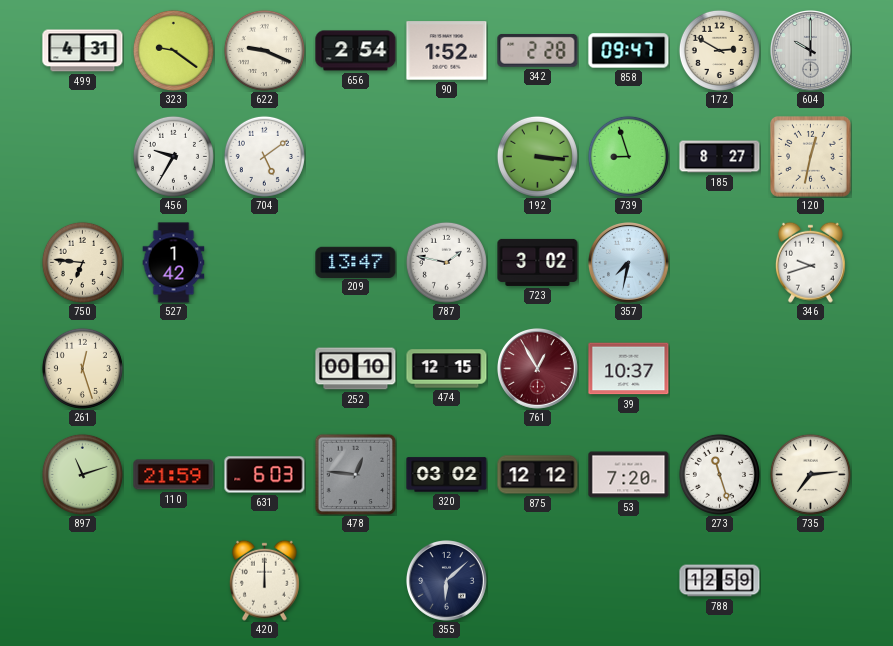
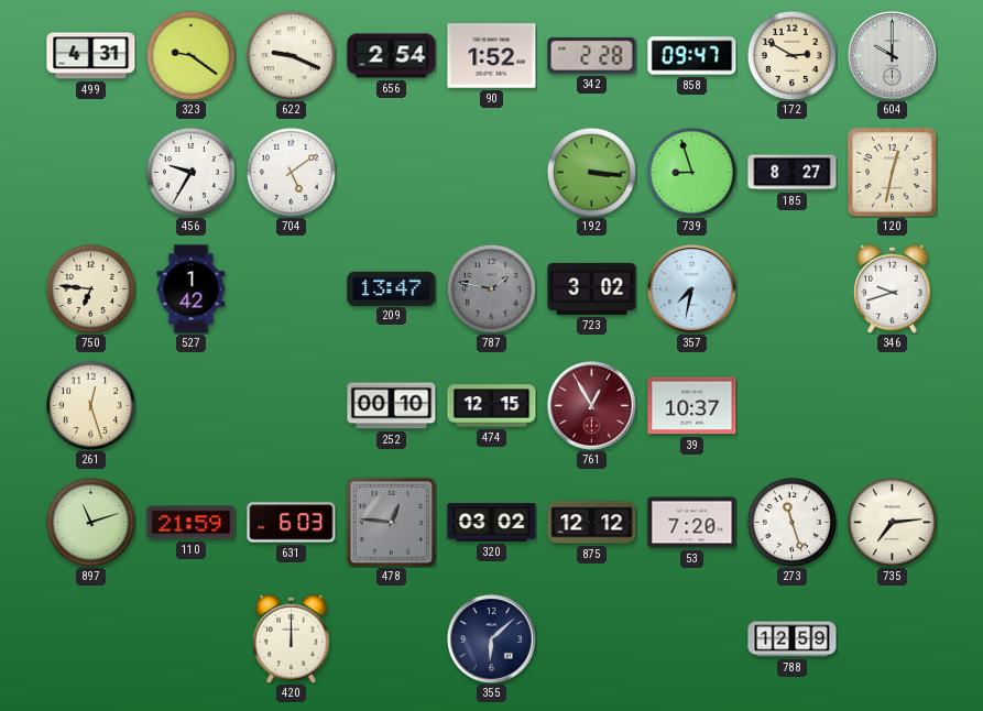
787 dial: white -> grey
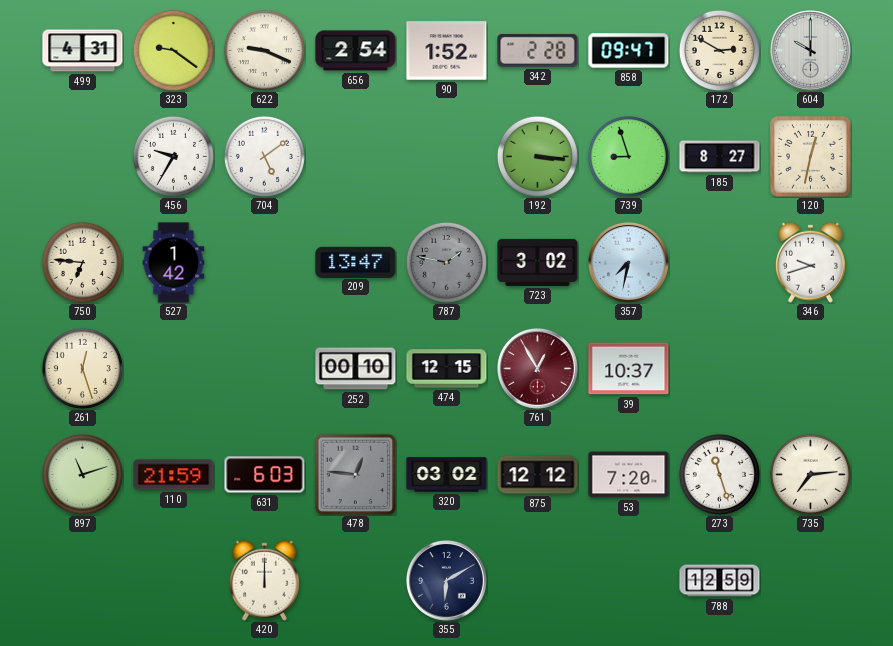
355: 6:08 -> 6:10
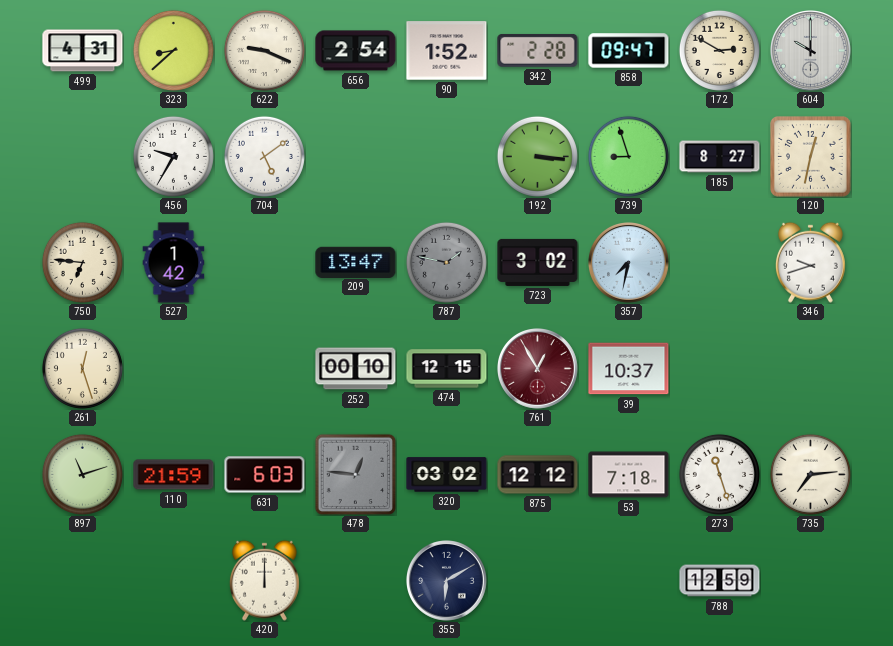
323: 9:21 -> 8:38
53: 7:20 -> 7:18
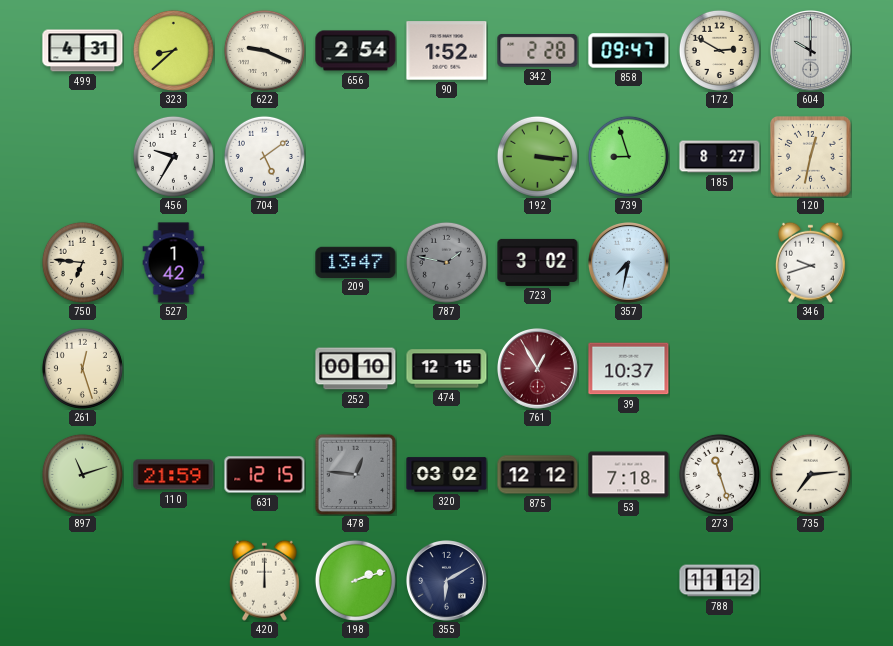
631: 6:03 -> 12:15
198: none -> 2:12
788: 12:59 -> 11:12
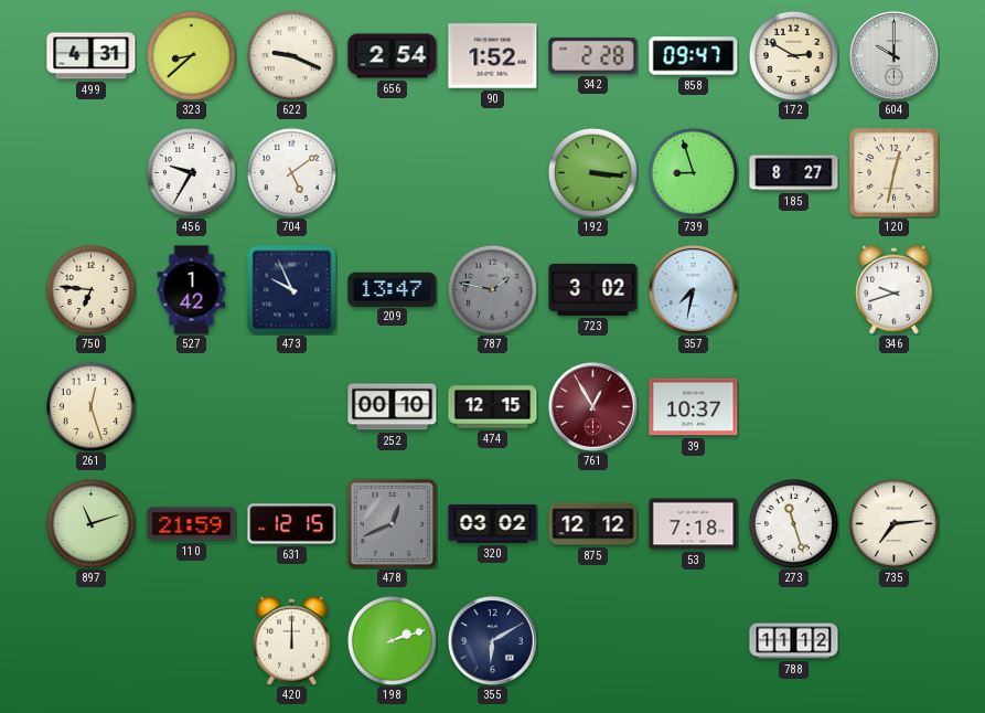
473: none -> 9:56
478: 12:46 -> 12:41
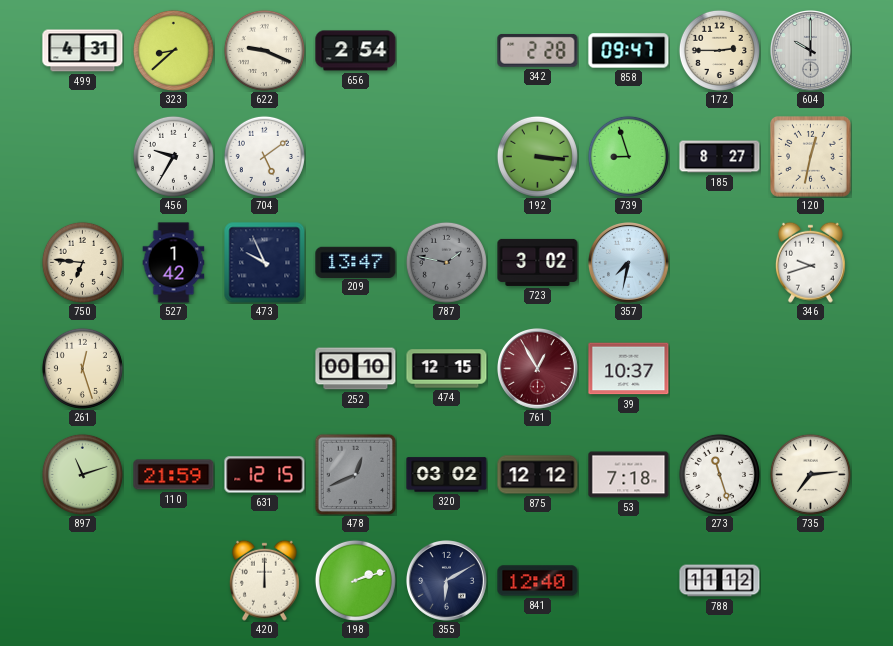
90: 1:52 -> none
172: 2:50 -> 2:45
841: none -> 12:40
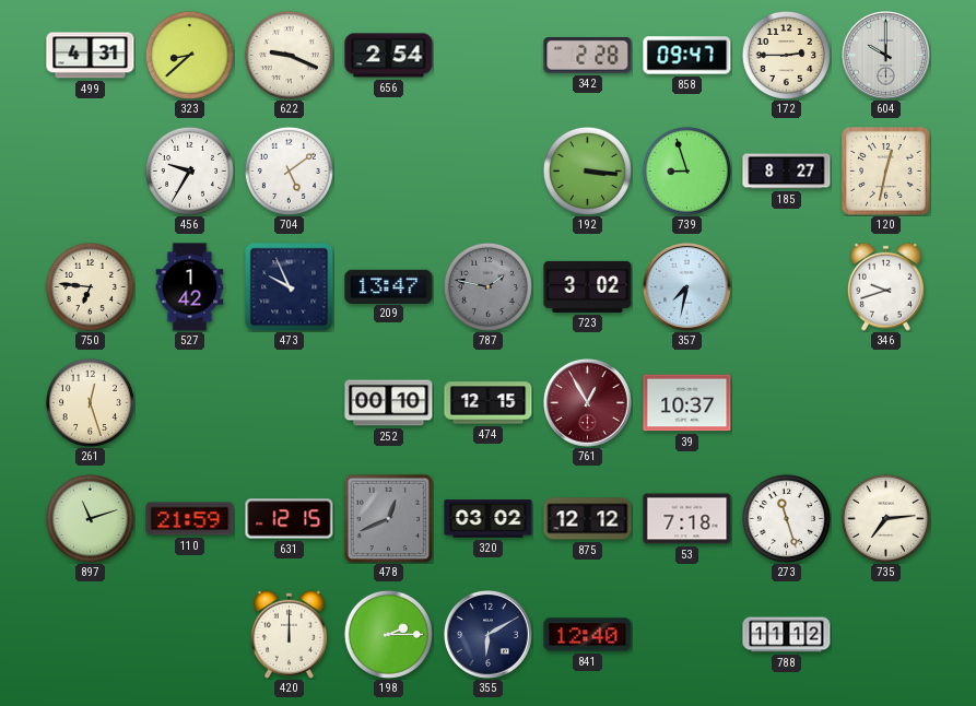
198: 2:12 -> 2:15
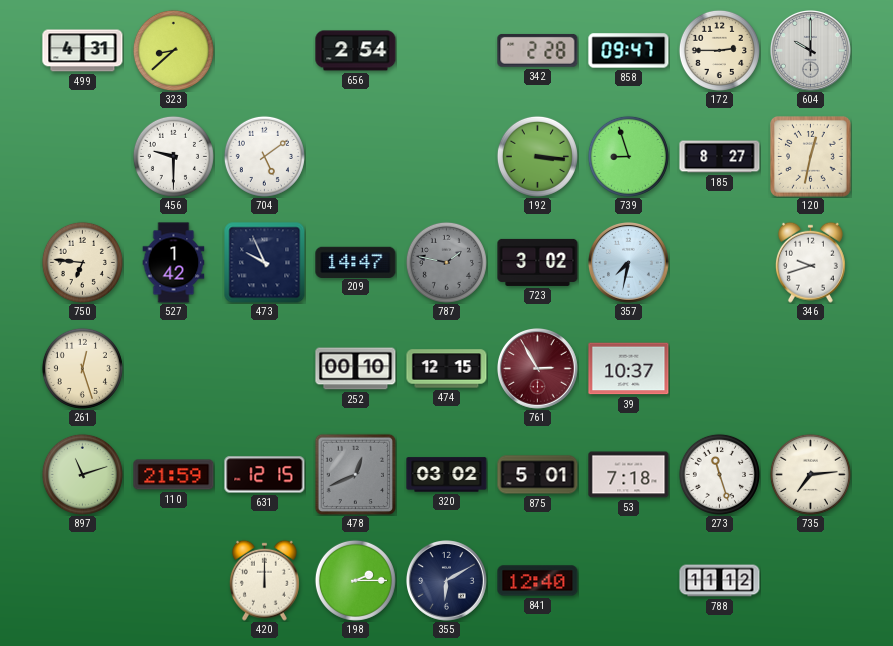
622: 9:19 -> none
456: 9:35 -> 9:30
209: 13:47 -> 14:47
761: 12:55 -> 2:55
875: 12:12 -> 5:01
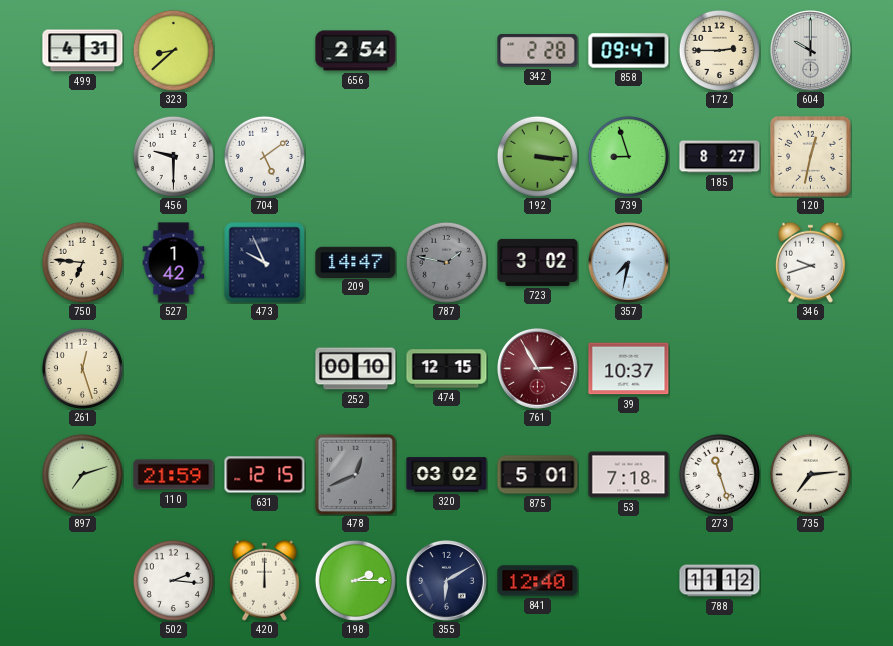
897: 11:12 -> 7:12
502: none -> 2:16
